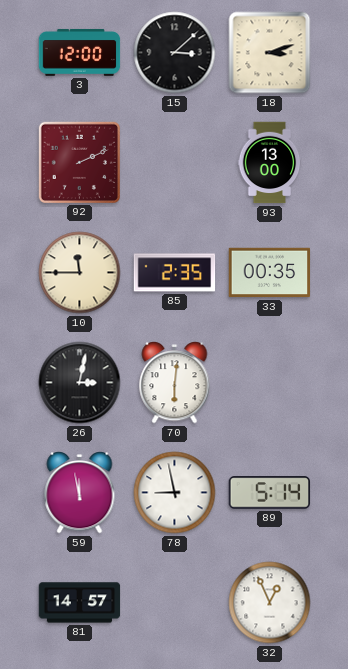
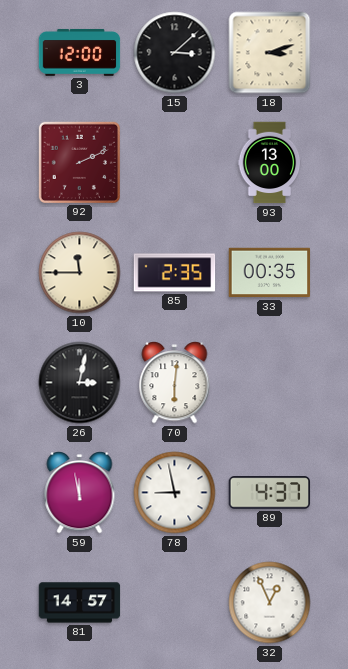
89: 5:14 -> 4:37
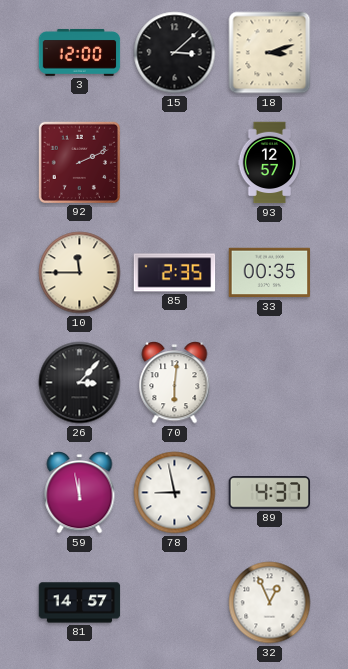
93: 13:00 -> 12:57
26: 3:02 -> 3:07
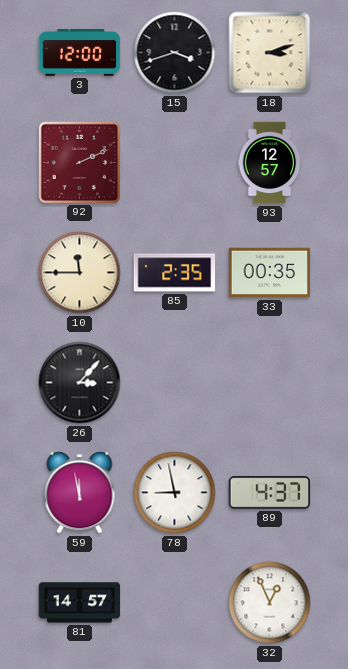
15: 3:08 -> 3:42
70: 6:01 -> none
